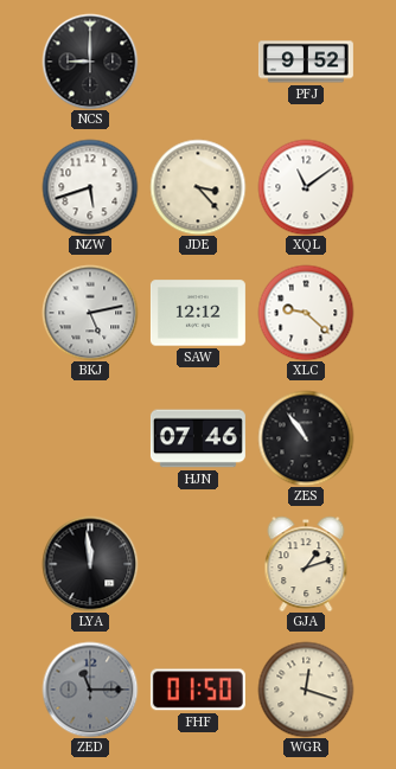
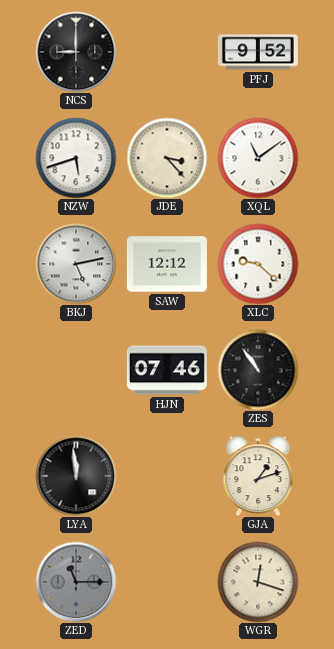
FHF: 01:50 -> none
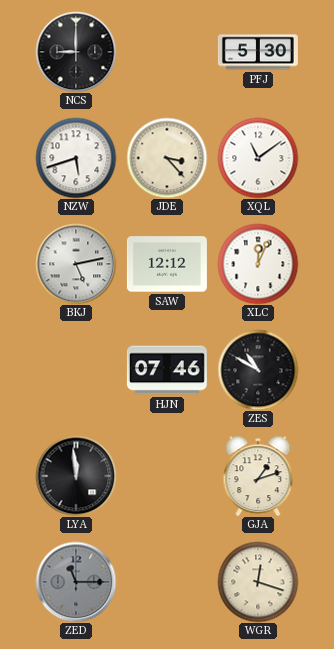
PFJ: 9:52 -> 5:30
XLC: 9:22 -> 12:04
ZES: 10:54 -> 10:50
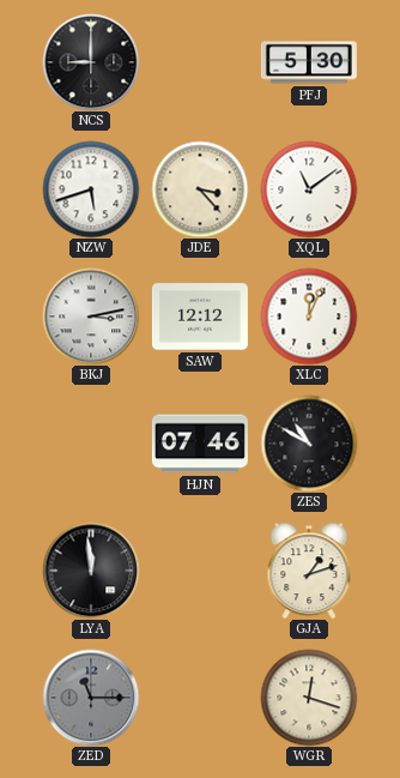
BKJ: 5:13 -> 3:13
